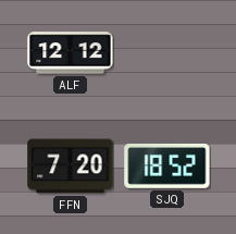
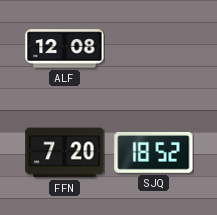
ALF: 12:12 -> 12:08
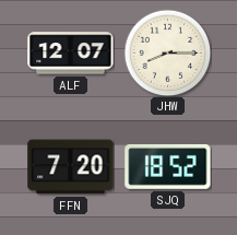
ALF: 12:08 -> 12:07
JHW: none -> 8:15
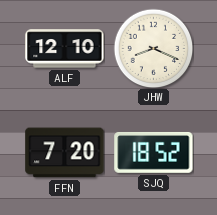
ALF: 12:07 -> 12:10
JHW: 8:15 -> 8:19
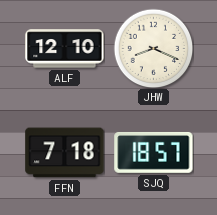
FFN: 7:20 -> 7:18
SJQ: 18:52 -> 18:57
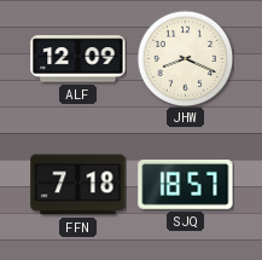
ALF: 12:10 -> 12:09
